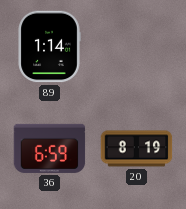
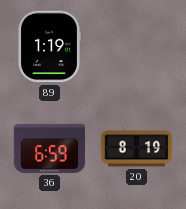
89: 1:14 -> 1:19
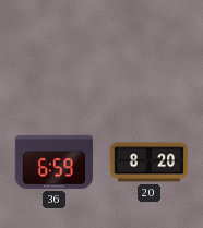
89: 1:19 -> none
20: 8:19 -> 8:20
